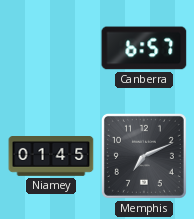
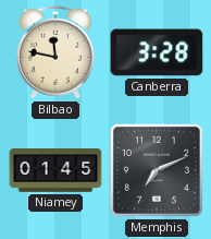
Bilbao: none -> 11:47
Canberra: 6:57 -> 3:28
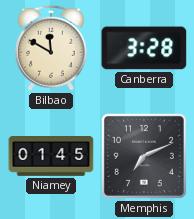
Bilbao: 11:47 -> 11:50
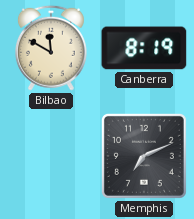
Canberra: 3:28 -> 8:19
Niamey: 01:45 -> none
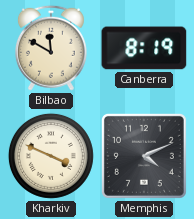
Kharkiv: none -> 3:49
Memphis: 7:11 -> 4:11
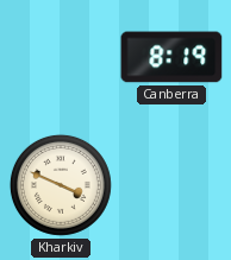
Bilbao: 11:50 -> none
Memphis: 4:11 -> none
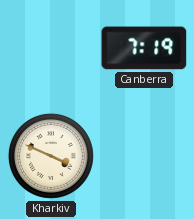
Canberra: 8:19 -> 7:19
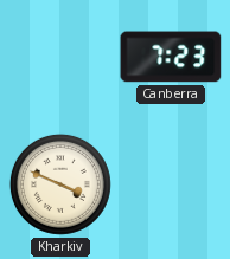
Canberra: 7:19 -> 7:23
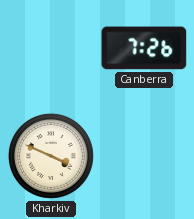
Canberra: 7:23 -> 7:26
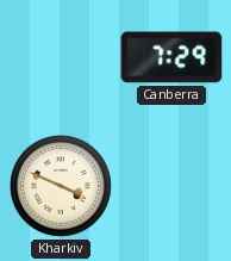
Canberra: 7:26 -> 7:29
